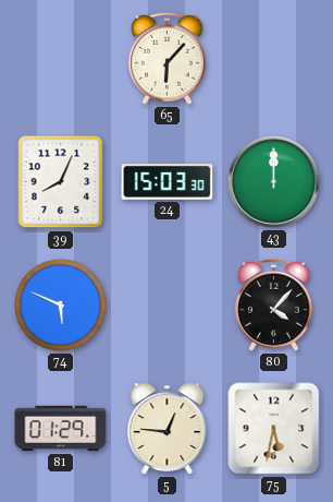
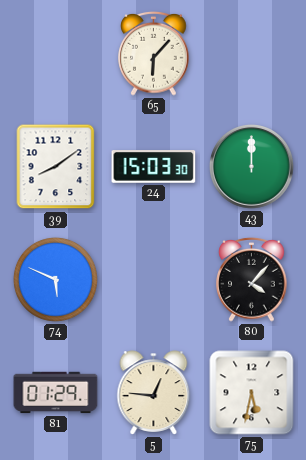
39: 8:04 -> 8:09
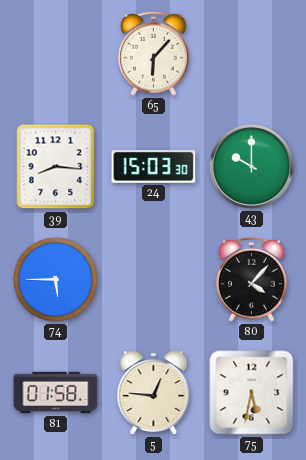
39: 8:09 -> 8:16
43: 12:00 -> 10:00
74: 5:49 -> 5:45
81: 01:29 -> 01:58
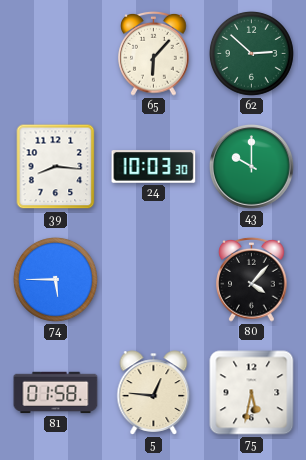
62: none -> 2:52
24: 15:03 -> 10:03
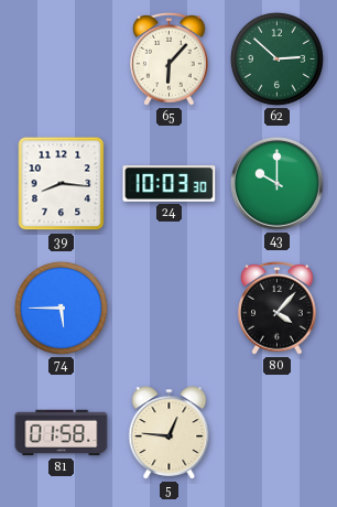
75: 5:32 -> none
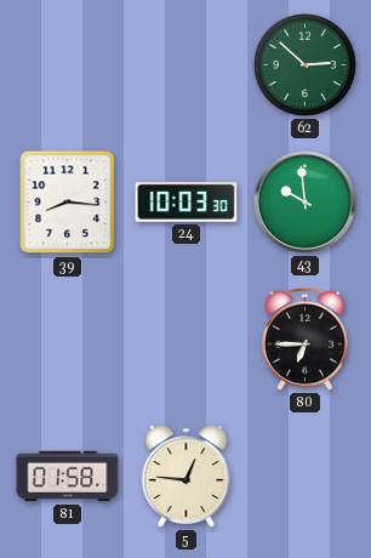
65: 6:07 -> none
43: 10:00 -> 9:59
74: 5:45 -> none
80: 4:07 -> 6:45
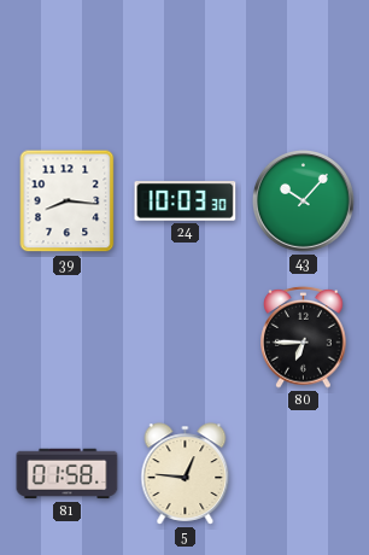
62: 2:52 -> none
43: 9:59 -> 10:07
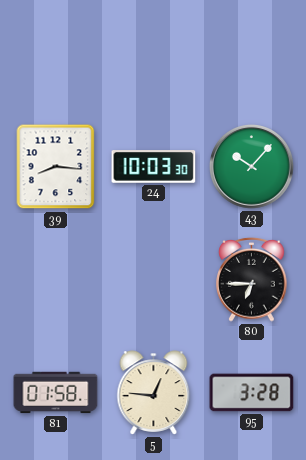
95: none -> 3:28
